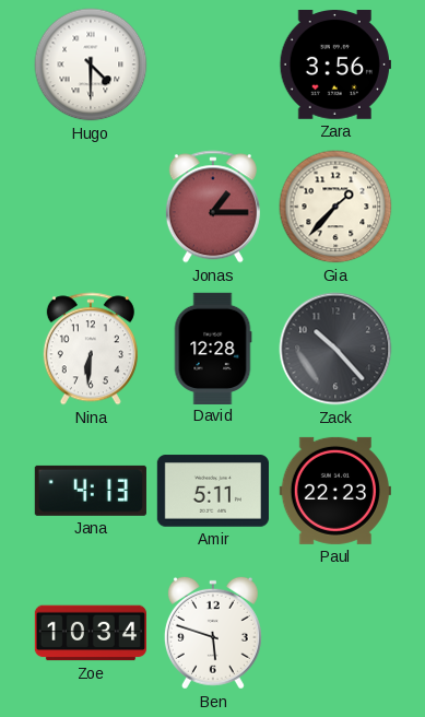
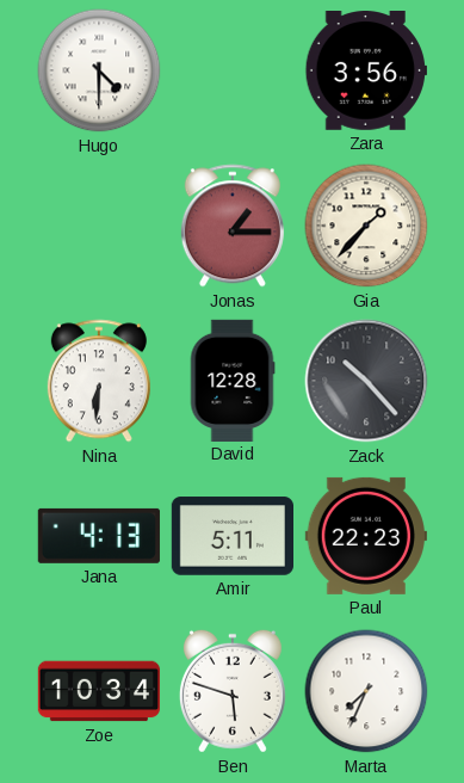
Marta: none -> 7:34
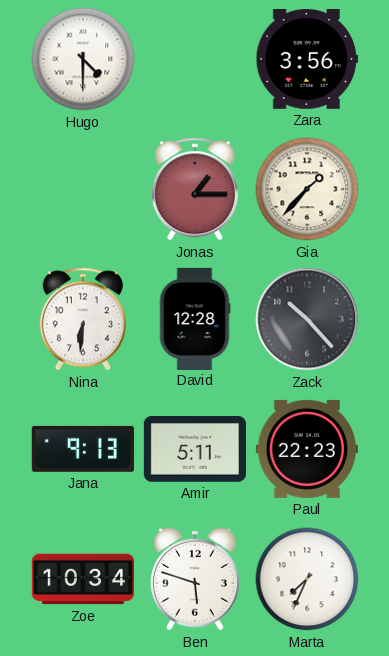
Jana: 4:13 -> 9:13
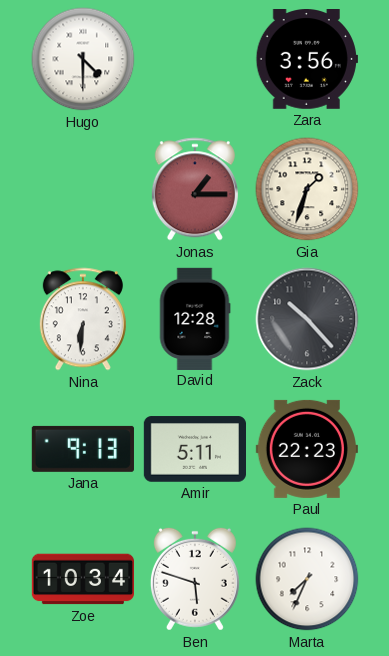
Gia: 1:37 -> 1:33
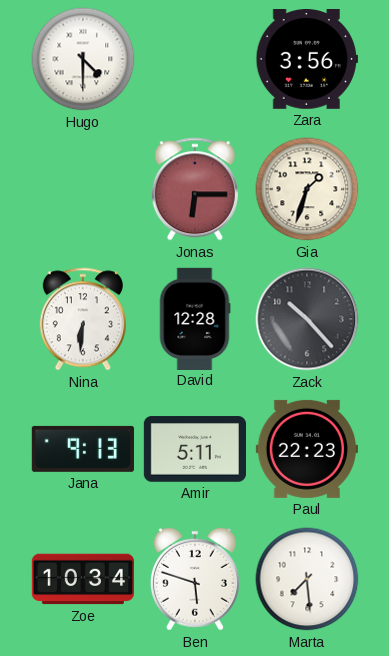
Jonas: 1:15 -> 6:15
Marta: 7:34 -> 7:29
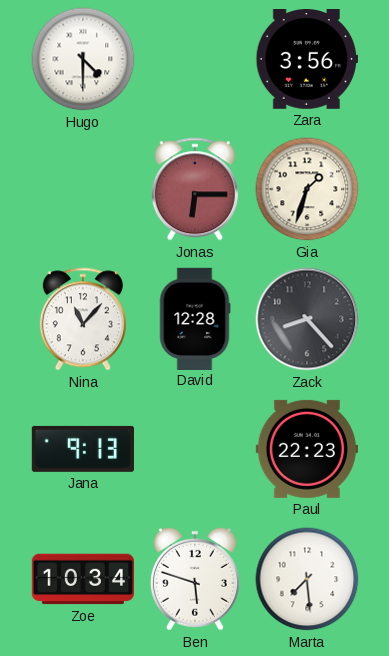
Nina: 6:31 -> 11:07
Zack: 10:23 -> 8:23
Amir: 5:11 -> none
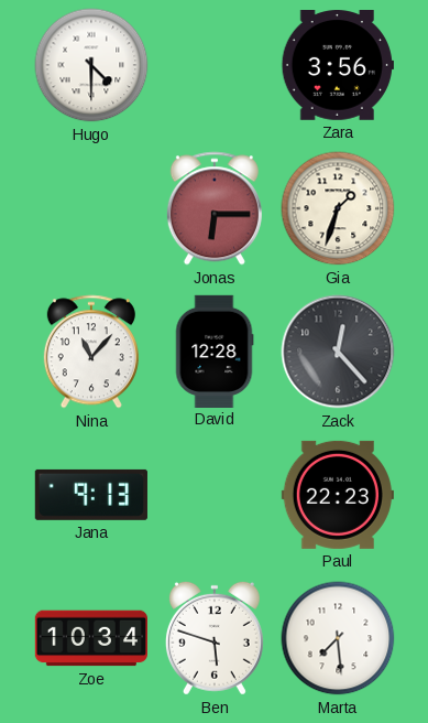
Zack: 8:23 -> 12:23
